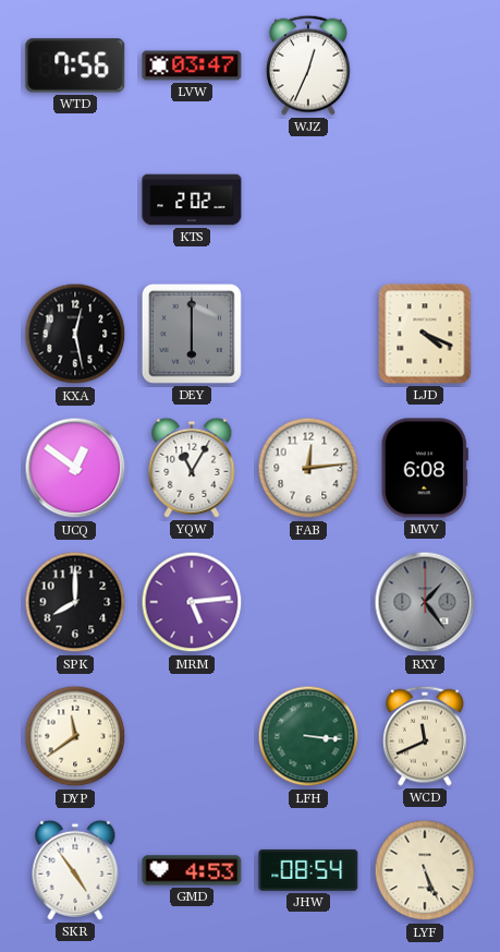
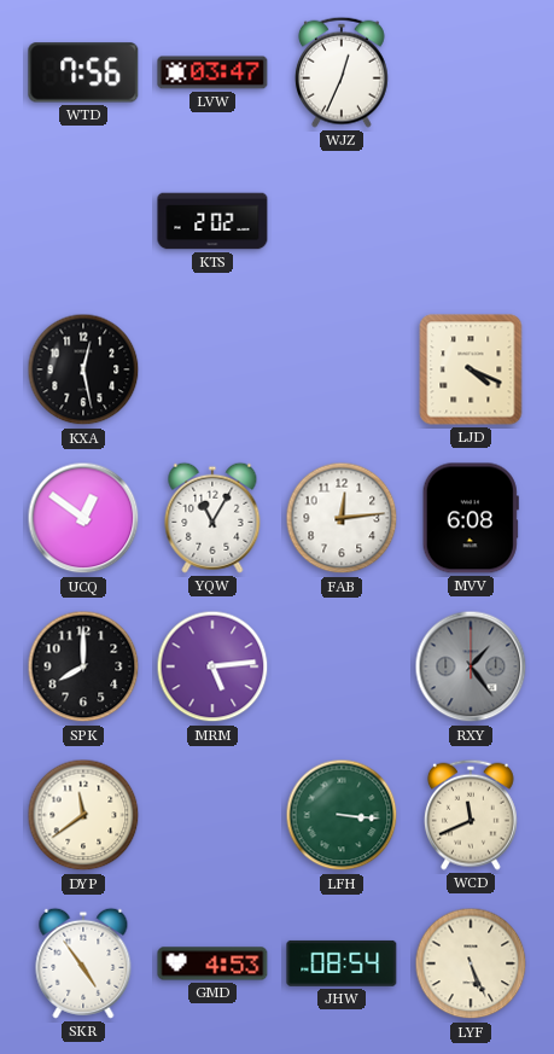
DEY: 6:00 -> none
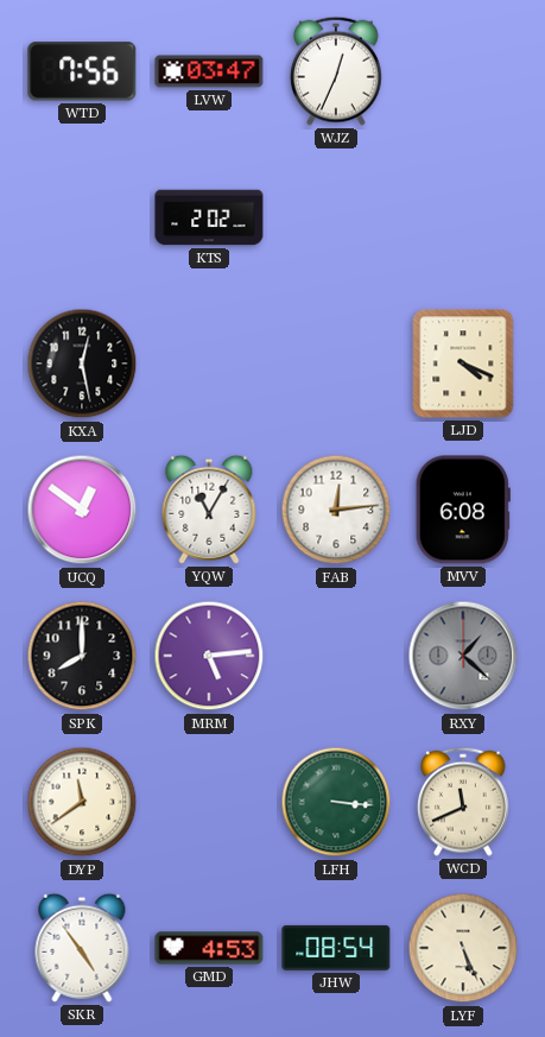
RXY: 1:24 -> 1:22
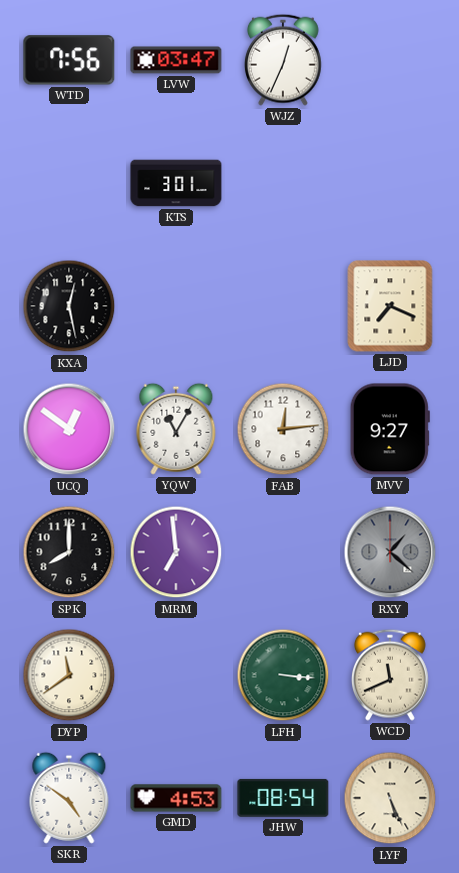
KTS: 2:02 -> 3:01
LJD: 4:19 -> 7:19
MVV: 6:08 -> 9:27
MRM: 5:14 -> 6:59
SKR: 4:54 -> 4:51
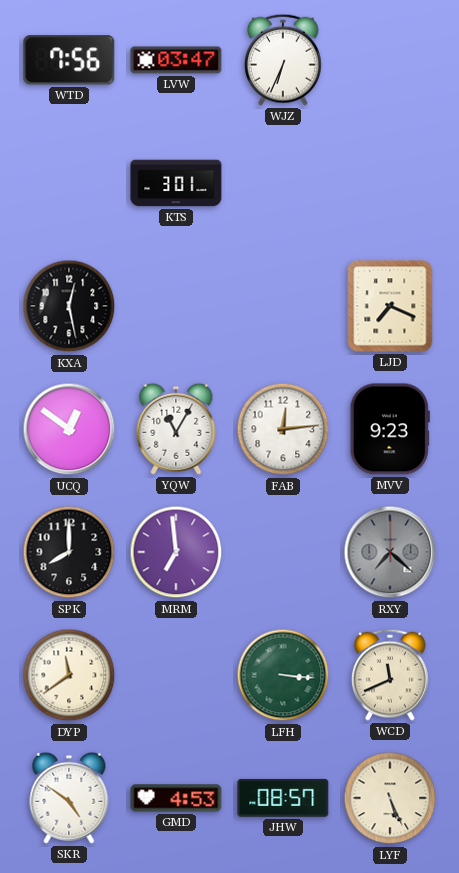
WJZ: 12:34 -> 6:34
MVV: 9:27 -> 9:23
RXY: 1:22 -> 7:22
JHW: 08:54 -> 08:57
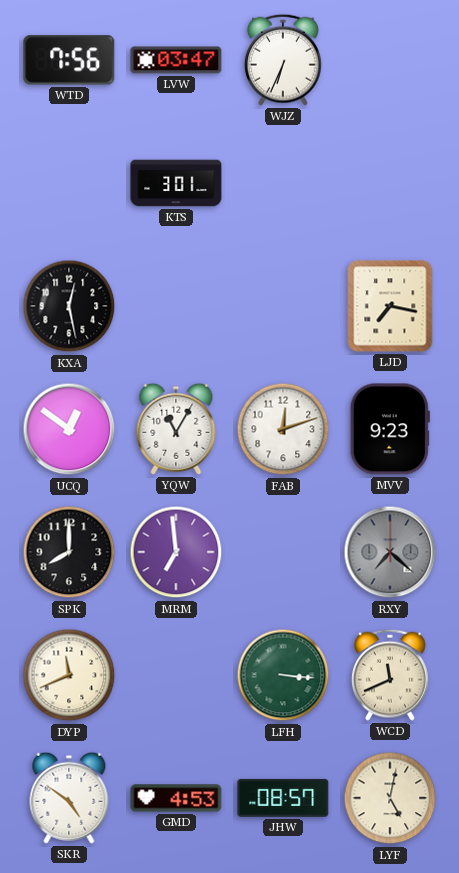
LJD: 7:19 -> 7:17
FAB: 12:14 -> 12:12
DYP: 11:39 -> 11:41
LYF: 5:26 -> 5:02
